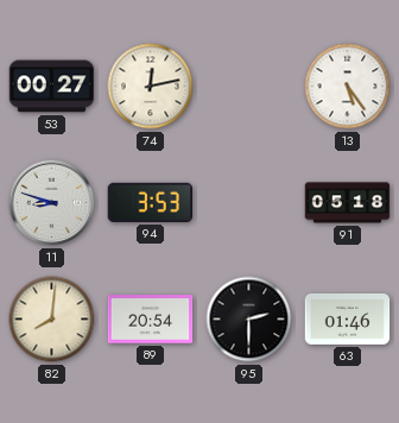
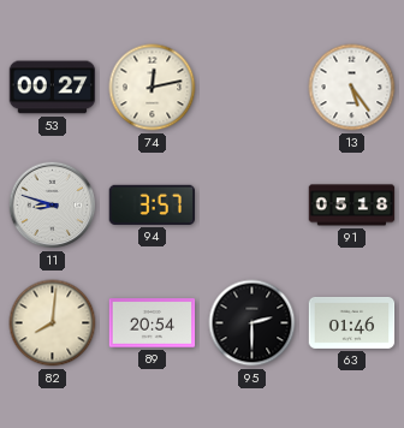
94: 3:53 -> 3:57
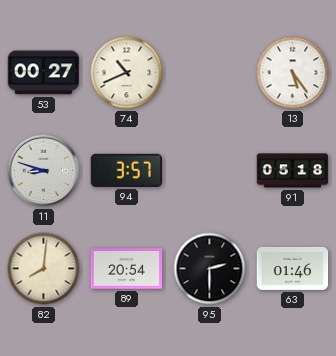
74: 12:13 -> 10:41
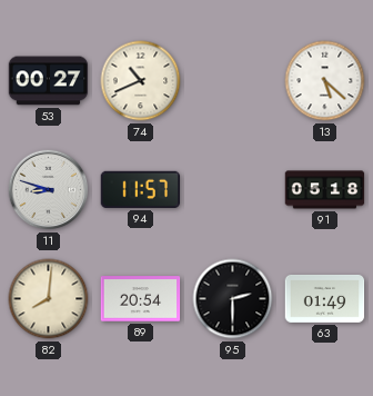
13: 5:24 -> 5:22
94: 3:57 -> 11:57
63: 01:46 -> 01:49
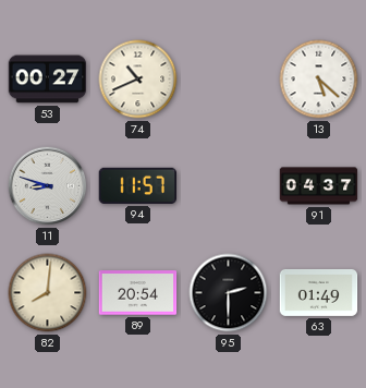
91: 05:18 -> 04:37
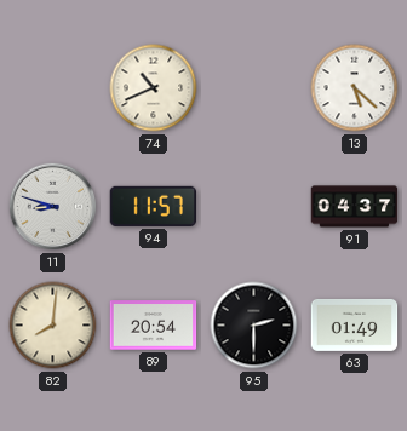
53: 00:27 -> none
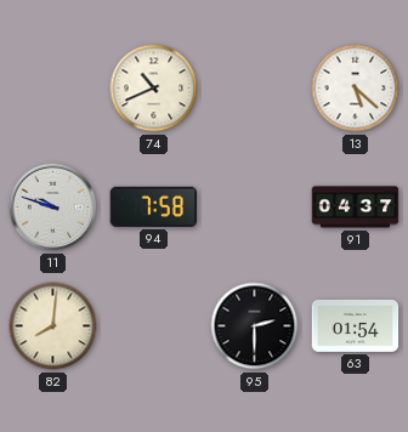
11: 8:48 -> 9:48
94: 11:57 -> 7:58
89: 20:54 -> none
63: 01:49 -> 01:54
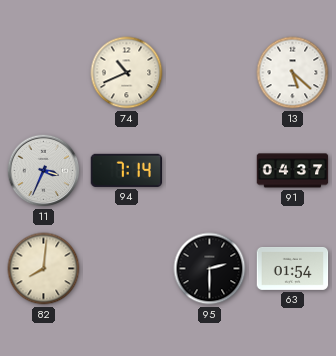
11: 9:48 -> 3:34
94: 7:58 -> 7:14
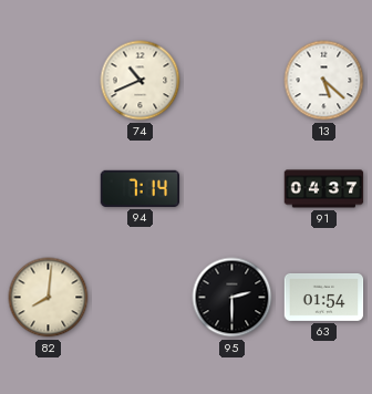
11: 3:34 -> none
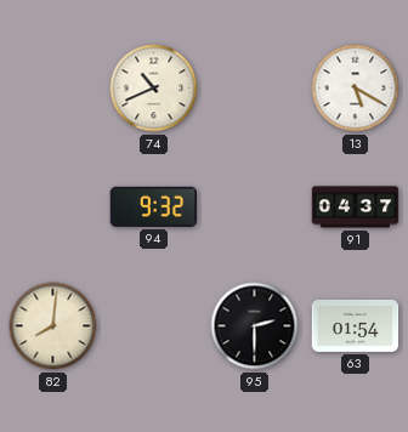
13: 5:22 -> 5:20
94: 7:14 -> 9:32
